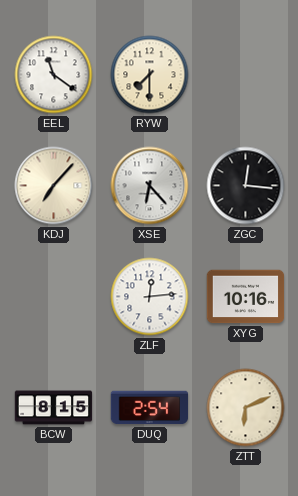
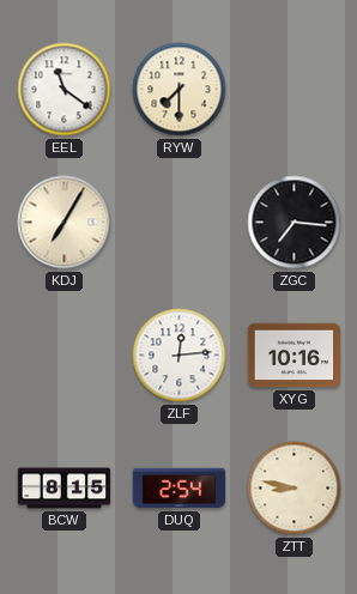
KDJ: 7:07 -> 7:05
XSE: 6:23 -> none
ZGC: 12:16 -> 7:16
ZTT: 6:11 -> 8:47
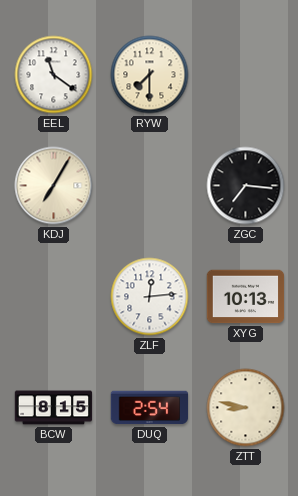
XYG: 10:16 -> 10:13
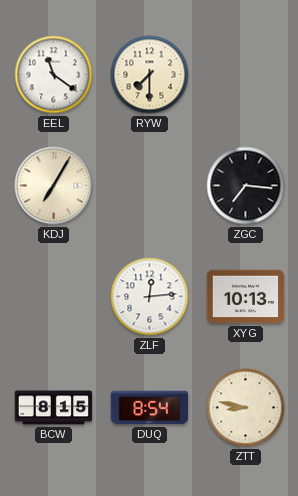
DUQ: 2:54 -> 8:54
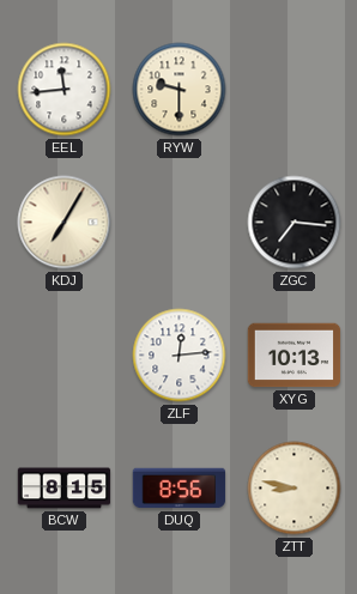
EEL: 11:21 -> 11:44
RYW: 7:30 -> 9:30
DUQ: 8:54 -> 8:56
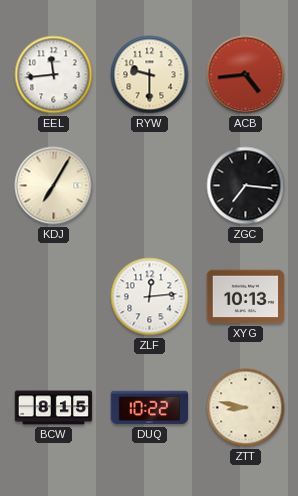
ACB: none -> 4:44
DUQ: 8:56 -> 10:22
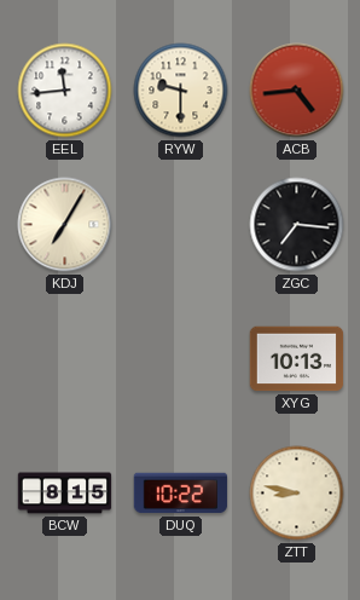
ZLF: 12:14 -> none
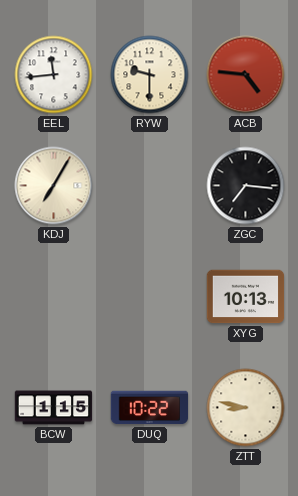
ACB: 4:44 -> 4:46
BCW: 8:15 -> 1:15
